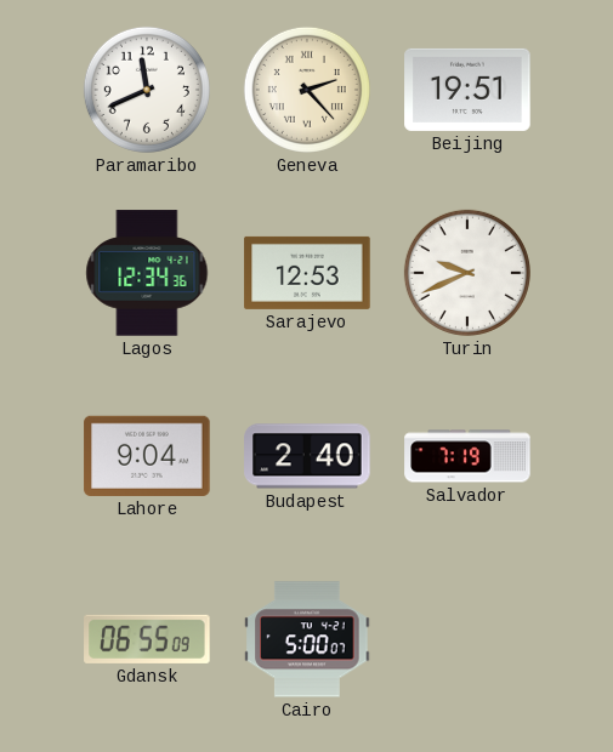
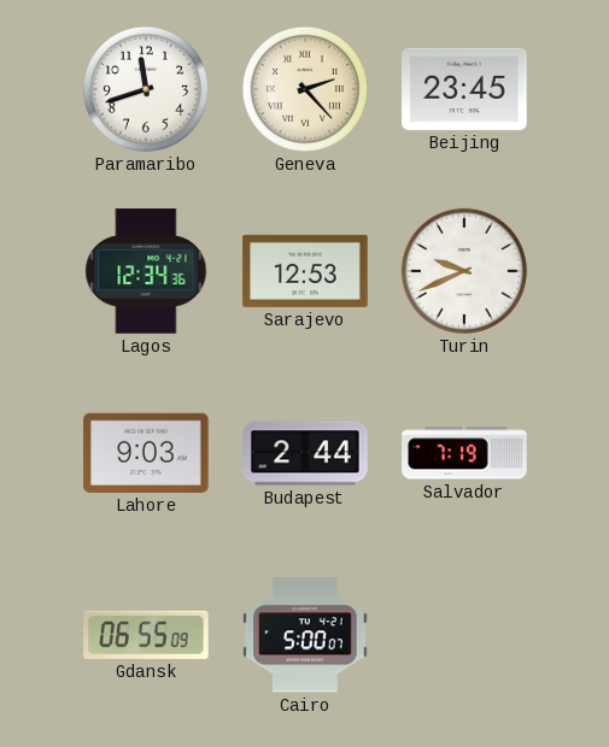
Paramaribo: 11:41 -> 11:42
Beijing: 19:51 -> 23:45
Lahore: 9:04 -> 9:03
Budapest: 2:40 -> 2:44
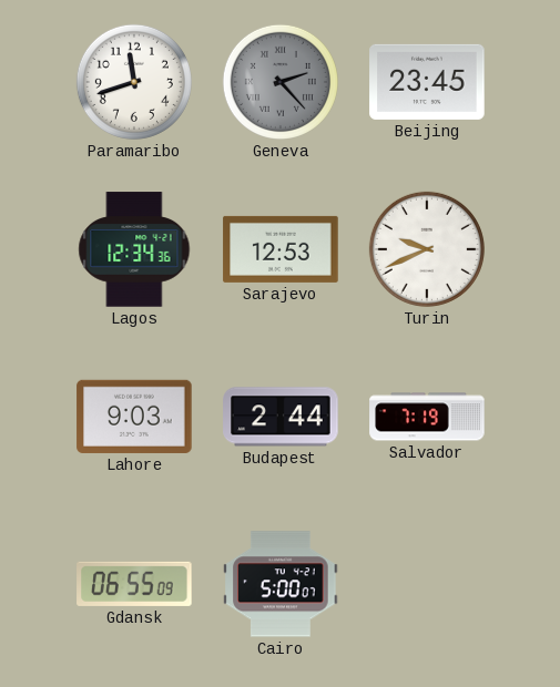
Geneva dial: cream -> grey
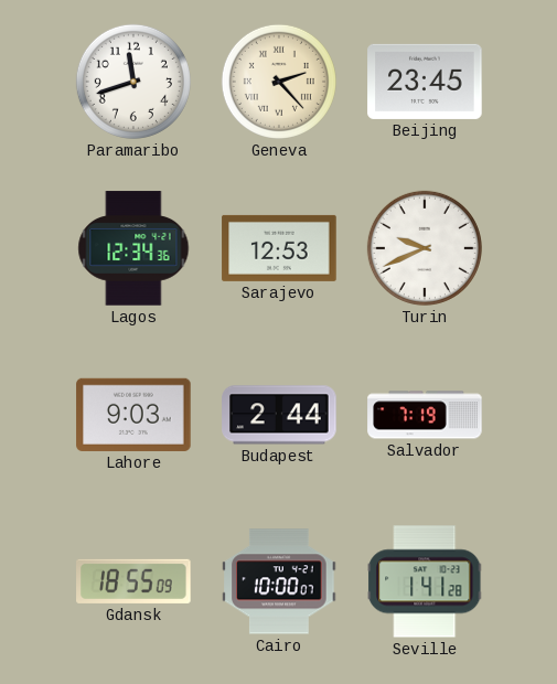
Geneva dial: grey -> cream
Gdansk: 06:55 -> 18:55
Cairo: 5:00 -> 10:00
Seville: none -> 1:41
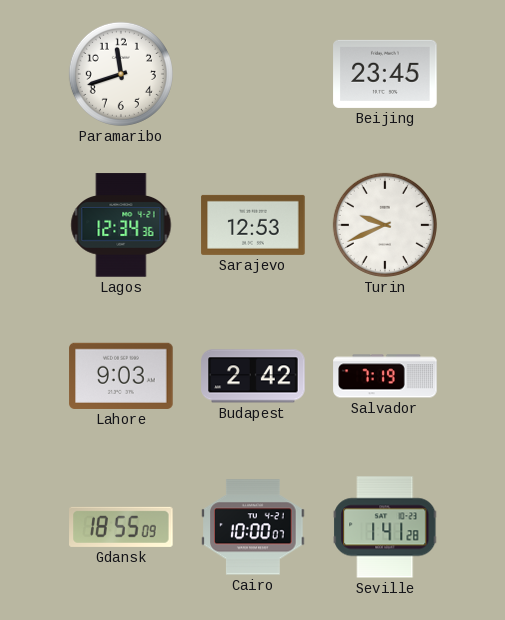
Geneva: 2:23 -> none
Budapest: 2:44 -> 2:42
